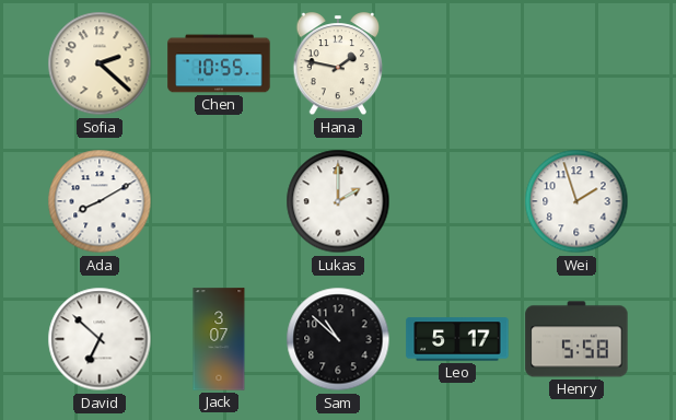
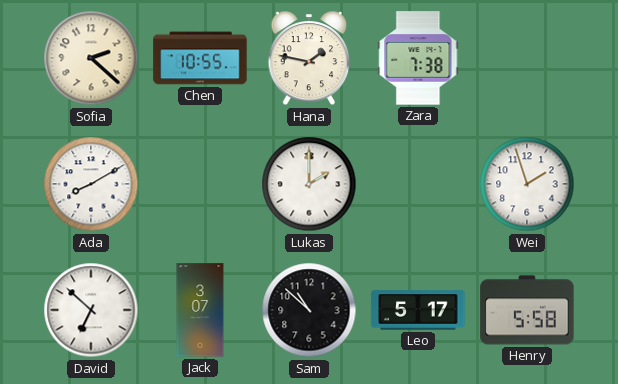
Zara: none -> 7:38
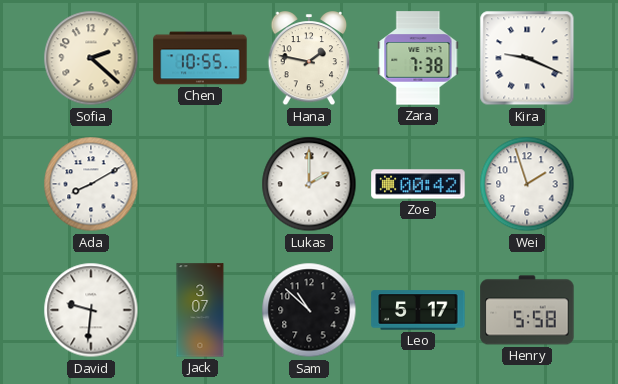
Kira: none -> 9:19
Zoe: none -> 00:42
David: 6:52 -> 9:31
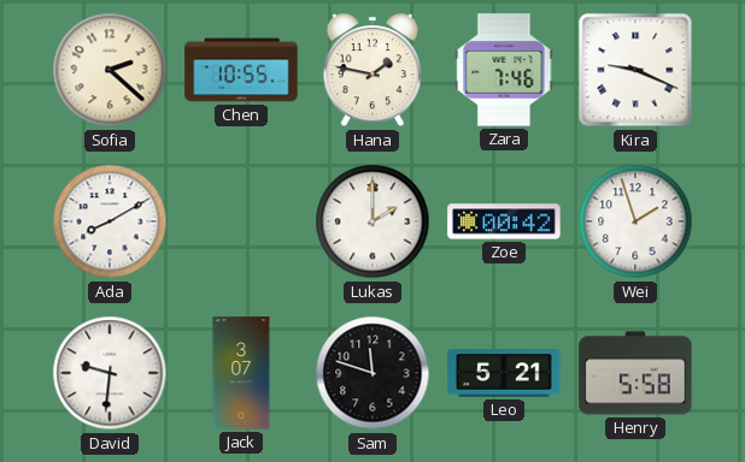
Zara: 7:38 -> 7:46
Sam: 10:52 -> 11:48
Leo: 5:17 -> 5:21
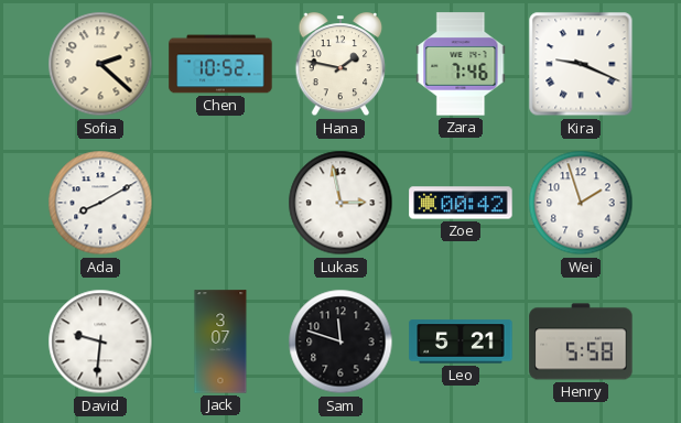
Chen: 10:55 -> 10:52
Lukas: 2:00 -> 2:58
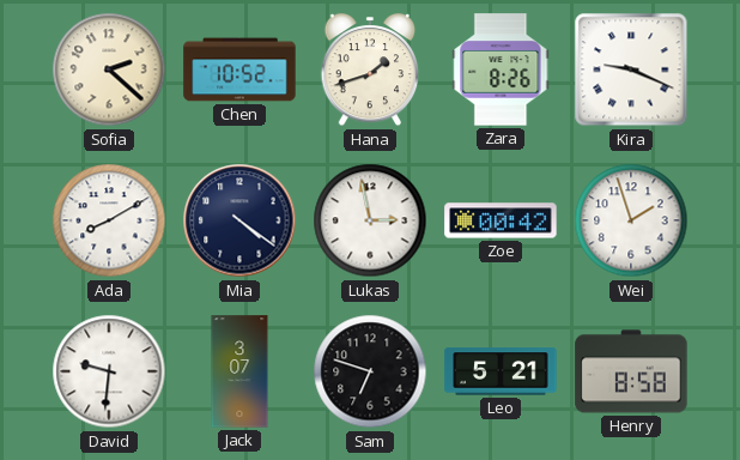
Hana: 1:47 -> 1:42
Zara: 7:46 -> 8:26
Mia: none -> 4:21
Sam: 11:48 -> 6:48
Henry: 5:58 -> 8:58
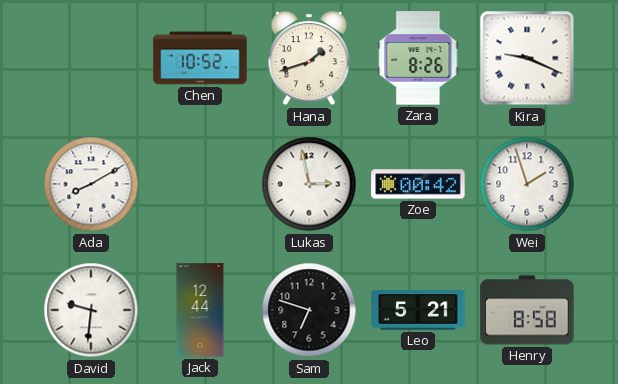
Sofia: 2:22 -> none
Mia: 4:21 -> none
Jack: 3:07 -> 12:44
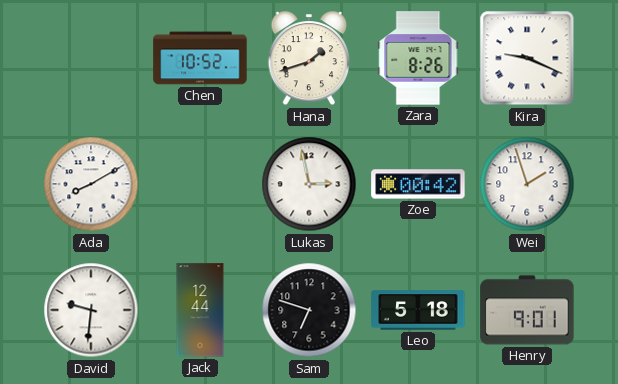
Leo: 5:21 -> 5:18
Henry: 8:58 -> 9:01
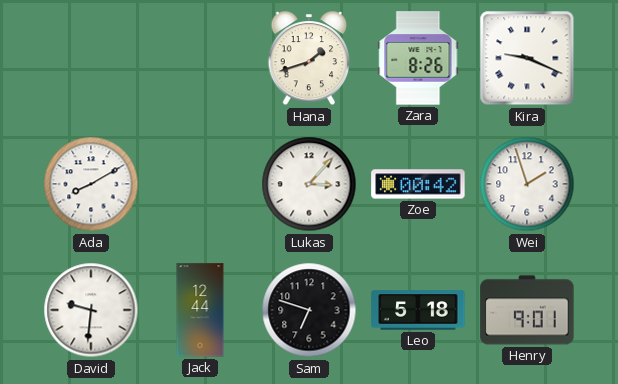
Chen: 10:52 -> none
Lukas: 2:58 -> 3:07
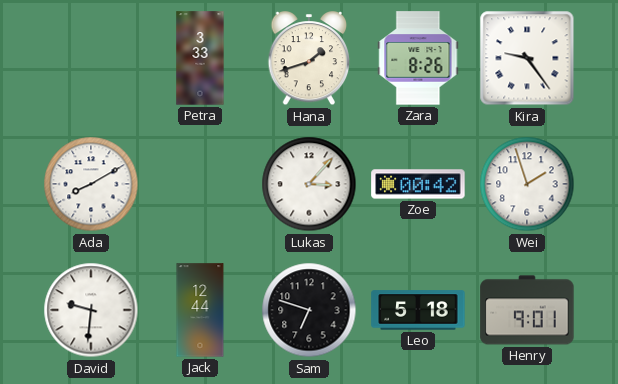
Petra: none -> 3:33
Kira: 9:19 -> 9:24
